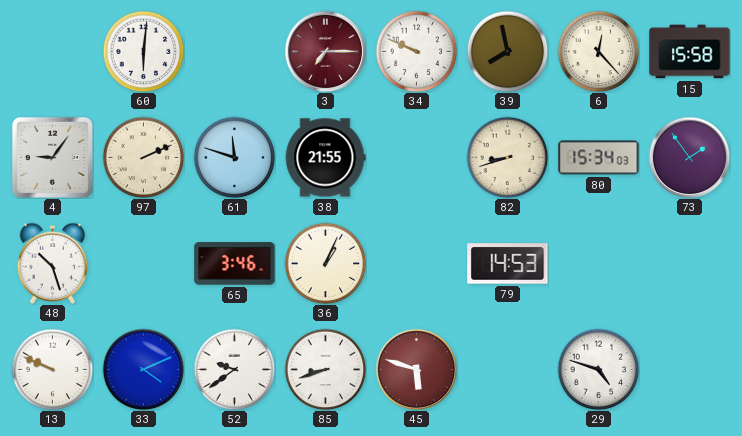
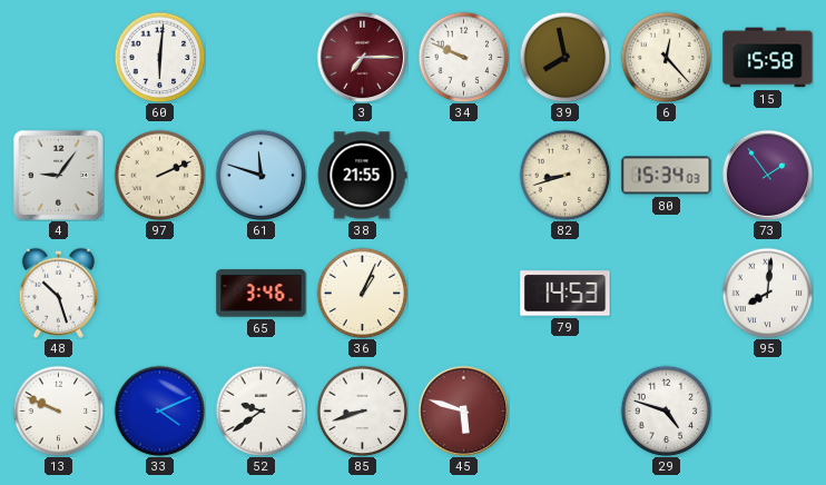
95: none -> 8:01
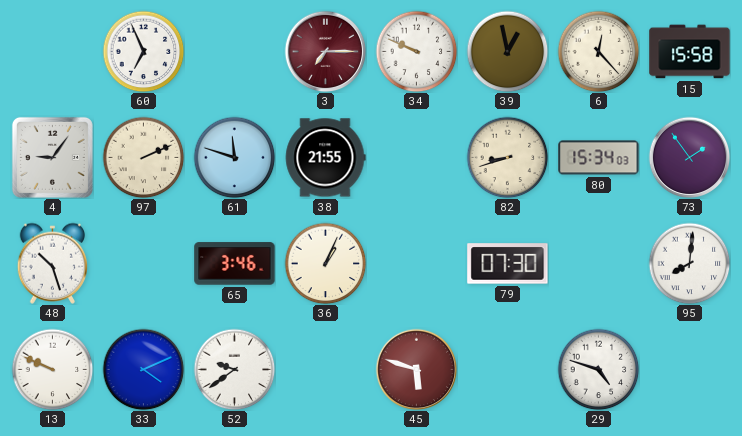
60: 6:01 -> 6:56
39: 7:58 -> 12:58
79: 14:53 -> 07:30
85: 8:42 -> none
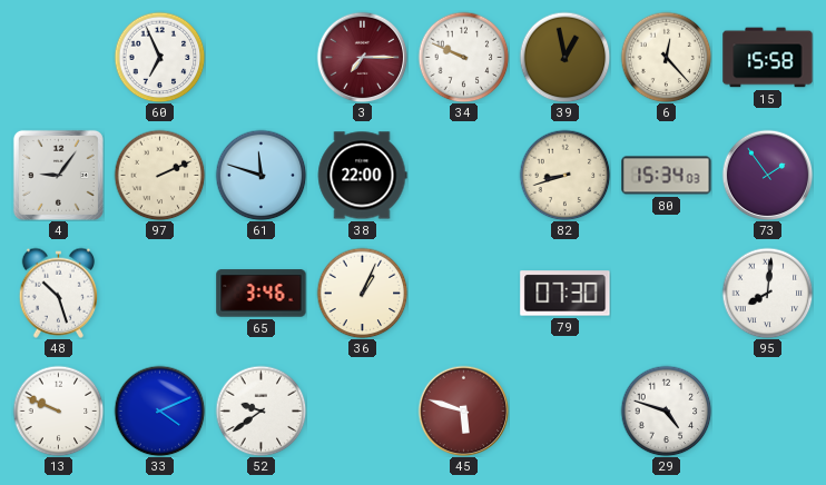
38: 21:55 -> 22:00
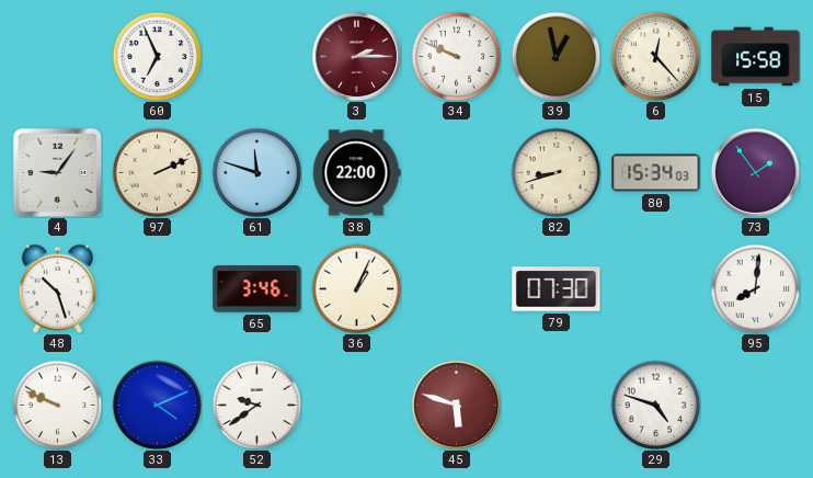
3: 7:15 -> 2:15
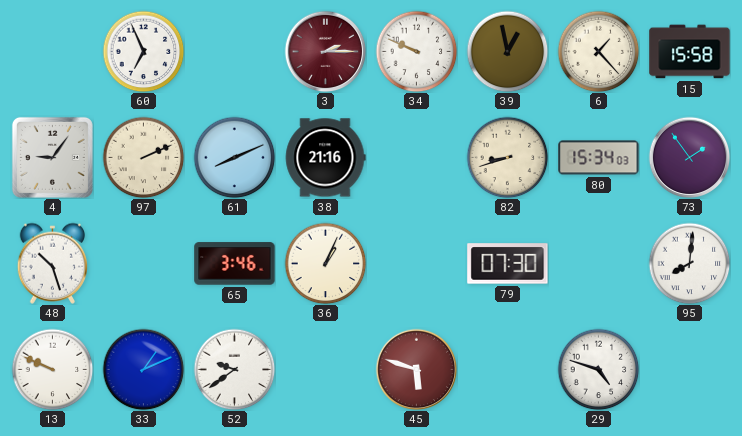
6: 12:23 -> 1:23
61: 11:48 -> 8:11
38: 22:00 -> 21:16
33: 4:11 -> 1:11
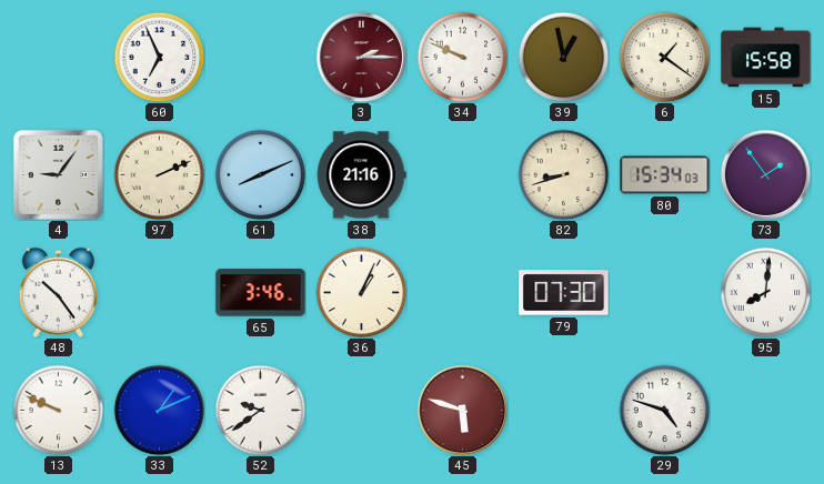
6: 1:23 -> 1:21
48: 10:27 -> 10:24
